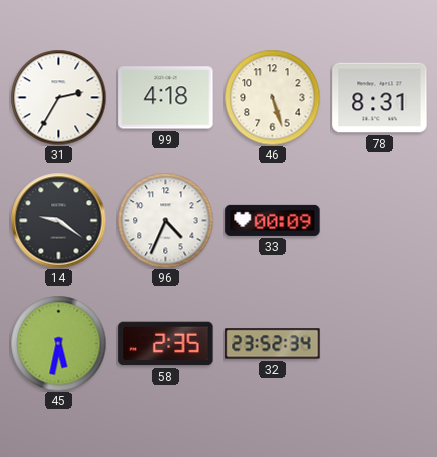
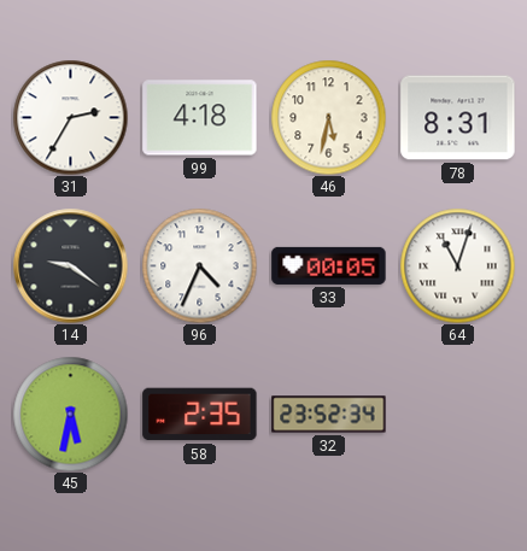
46: 5:27 -> 5:32
33: 00:09 -> 00:05
64: none -> 11:03
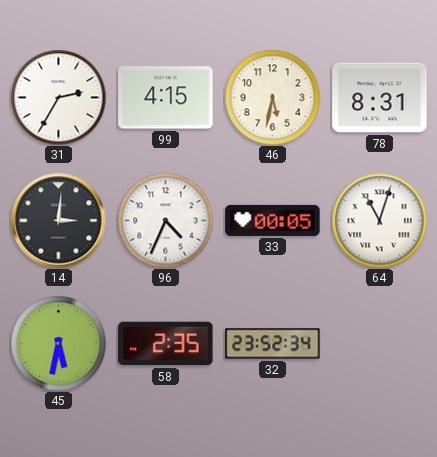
99: 4:18 -> 4:15
14: 9:21 -> 3:01
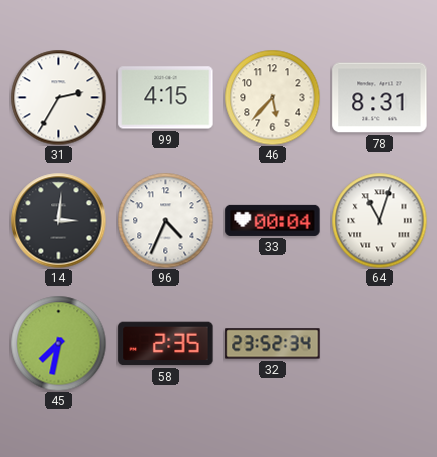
46: 5:32 -> 5:37
33: 00:05 -> 00:04
45: 5:32 -> 7:32
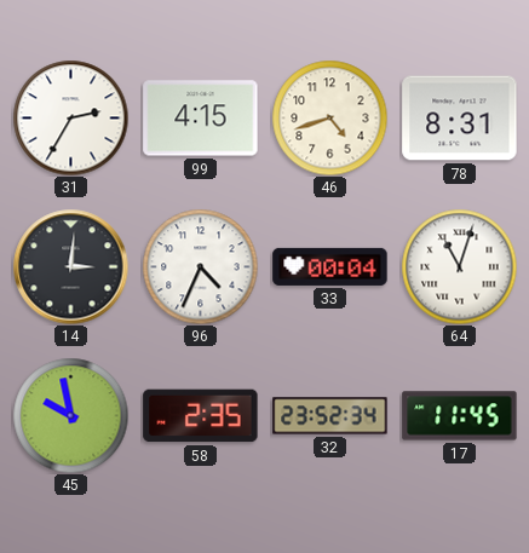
46: 5:37 -> 4:42
45: 7:32 -> 9:58
17: none -> 11:45
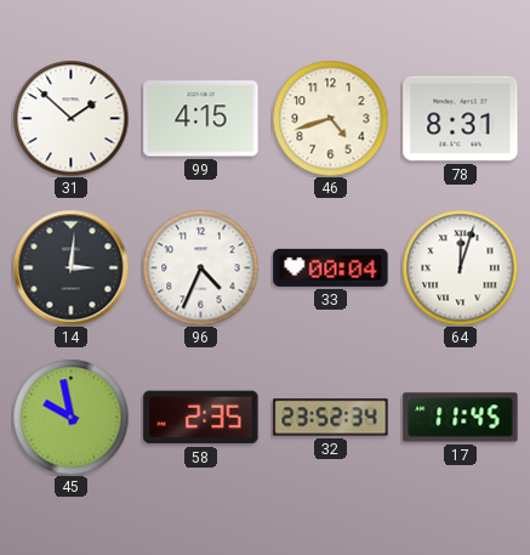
31: 2:35 -> 1:52
64: 11:03 -> 12:03
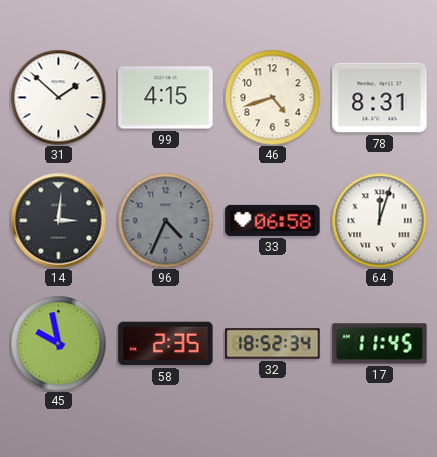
96 dial: white -> grey
33: 00:04 -> 06:58
32: 23:52 -> 18:52
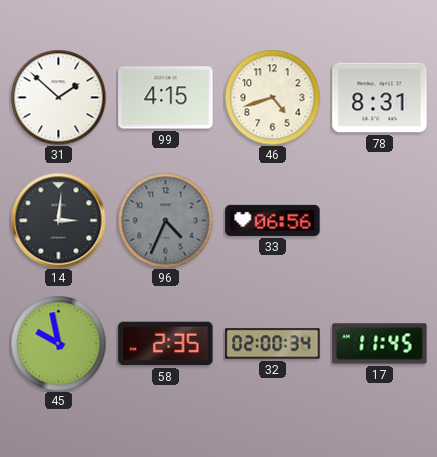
33: 06:58 -> 06:56
64: 12:03 -> none
32: 18:52 -> 02:00
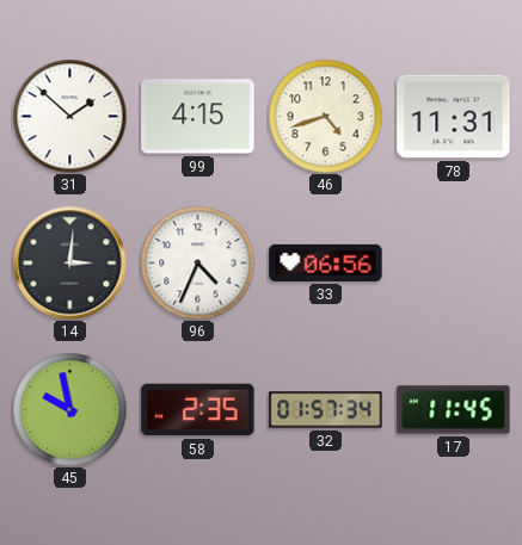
78: 8:31 -> 11:31
96 dial: grey -> white
32: 02:00 -> 01:57
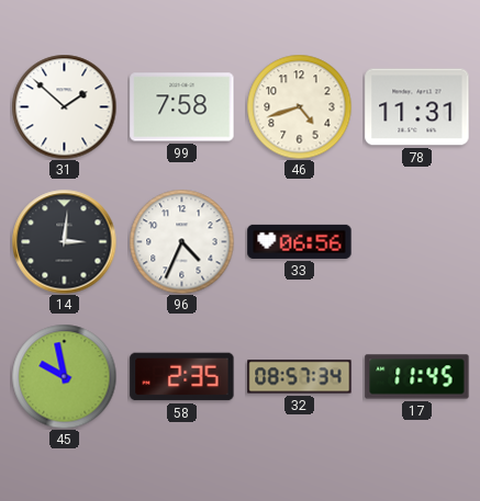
99: 4:15 -> 7:58
32: 01:57 -> 08:57
